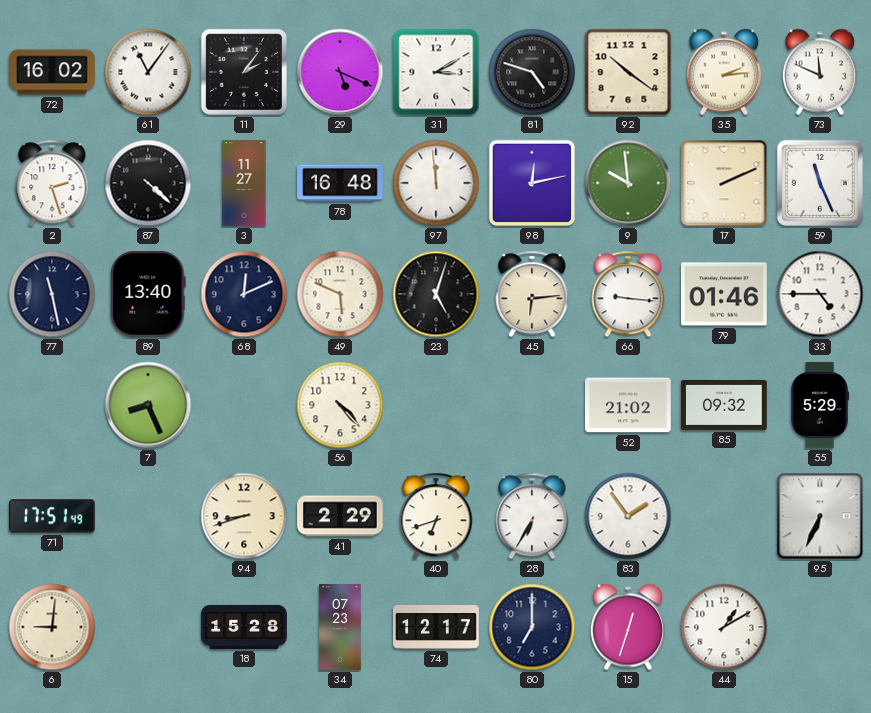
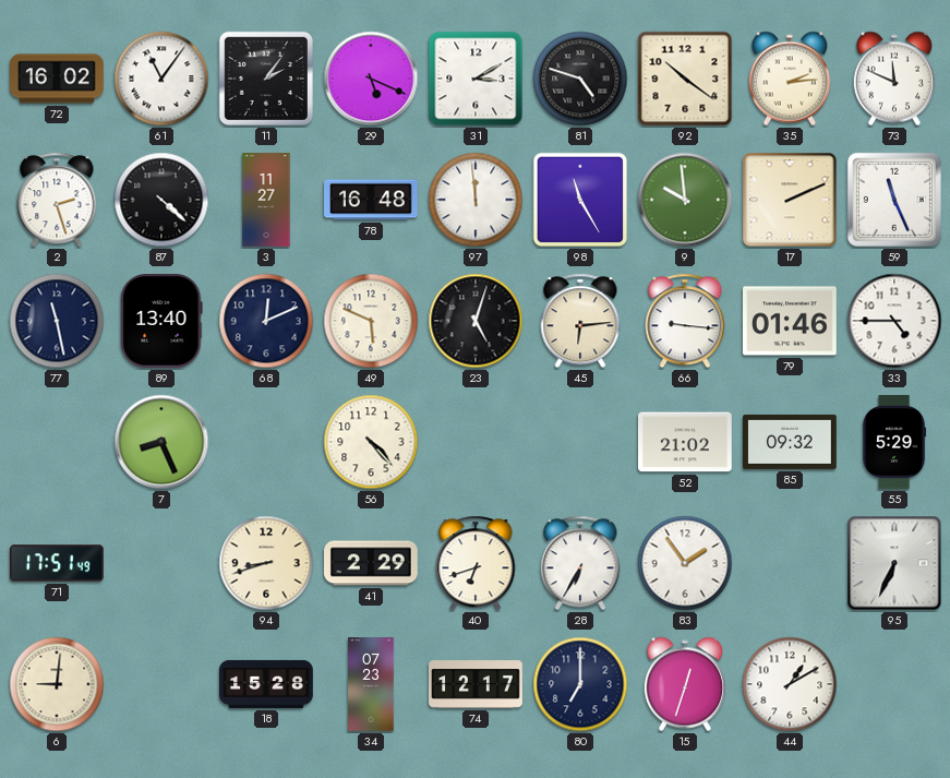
98: 12:13 -> 11:25
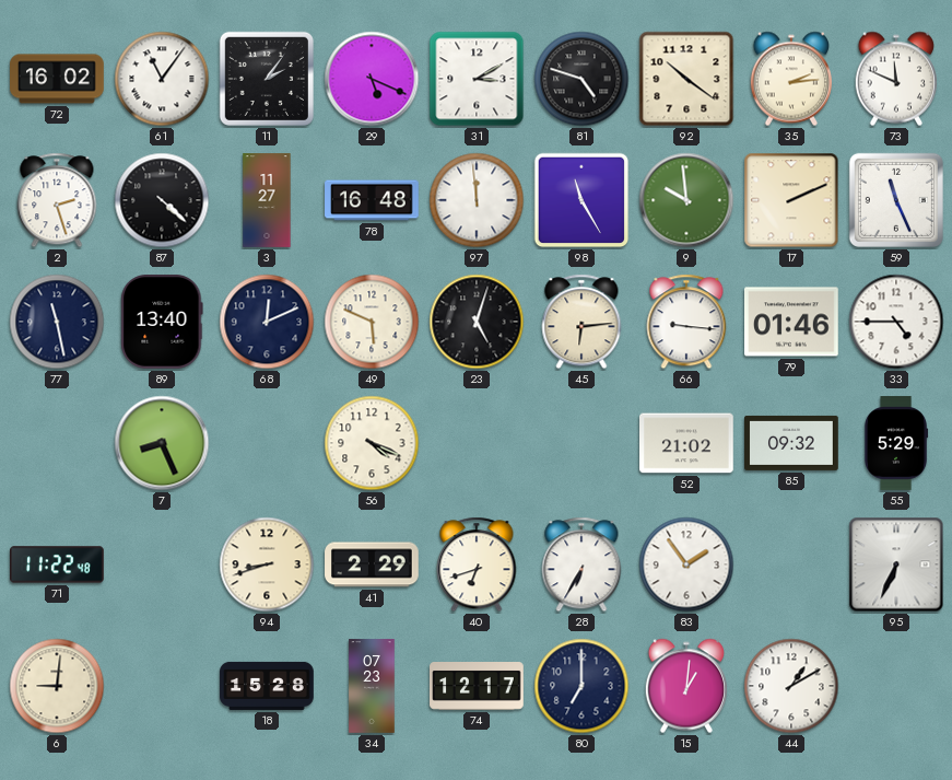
56: 4:23 -> 4:19
71: 17:51 -> 11:22
15: 12:33 -> 1:01
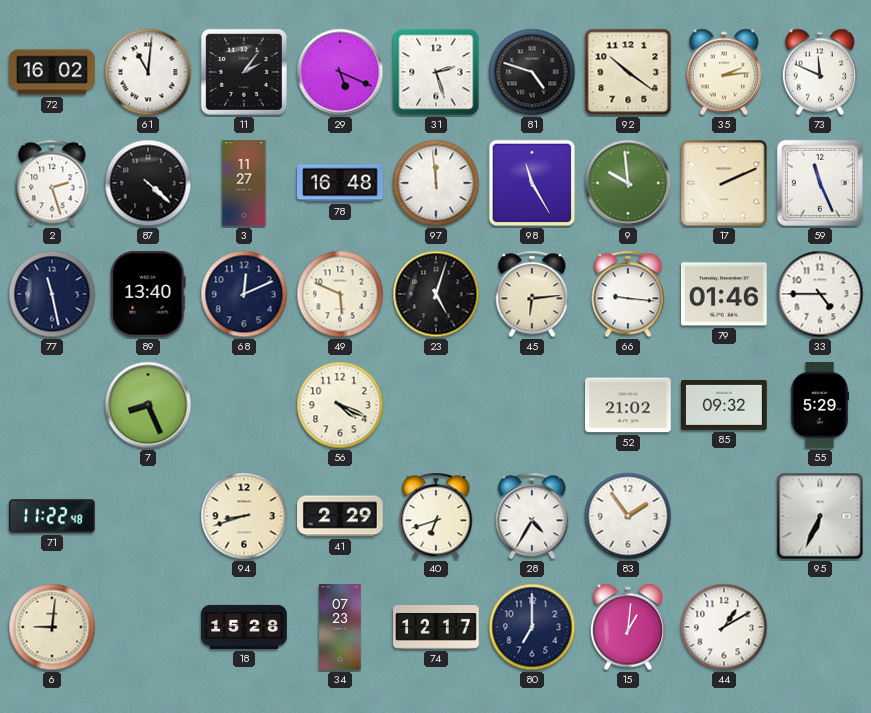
61: 11:06 -> 11:01
31: 3:10 -> 2:27
28: 6:35 -> 4:35
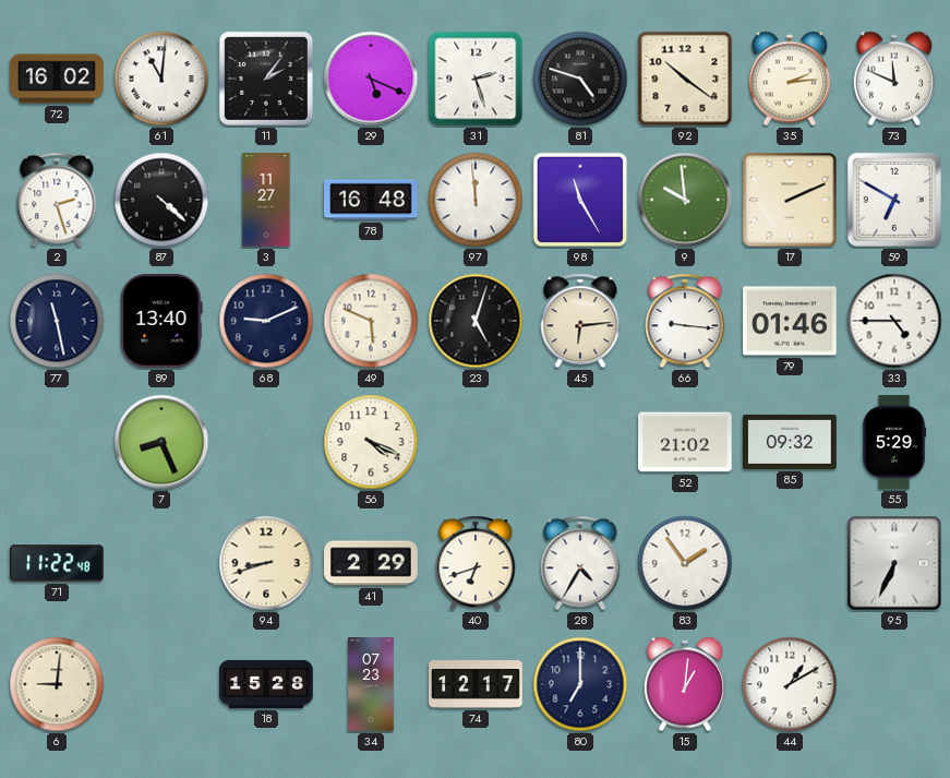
59: 11:26 -> 6:50
68: 12:11 -> 9:11
